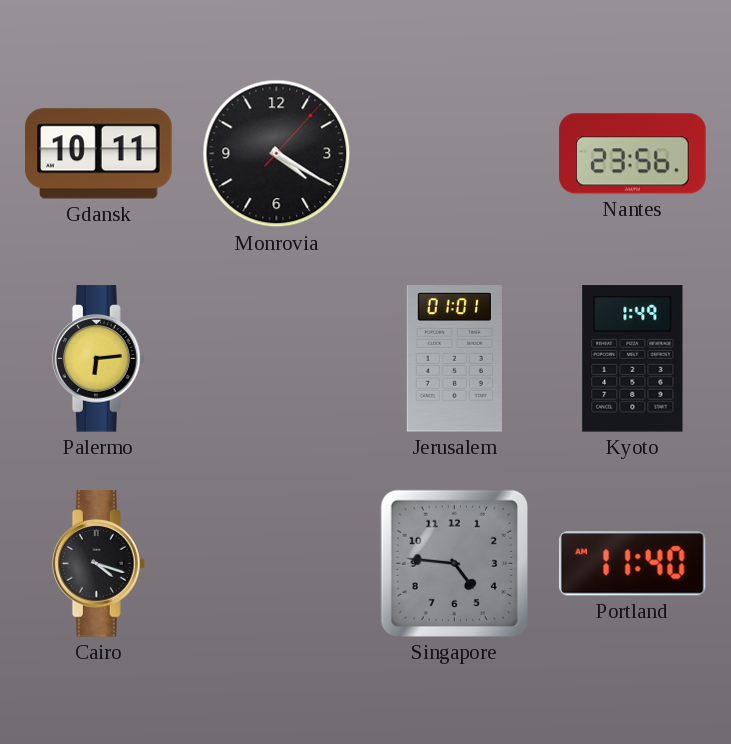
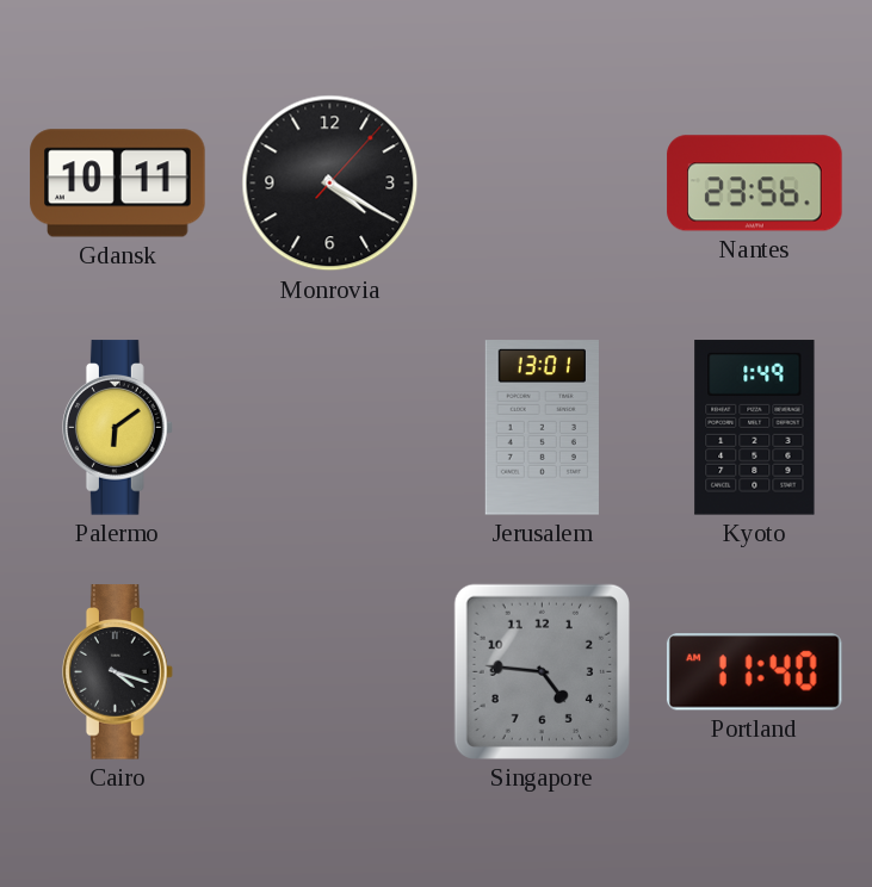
Palermo: 6:14 -> 6:09
Jerusalem: 01:01 -> 13:01
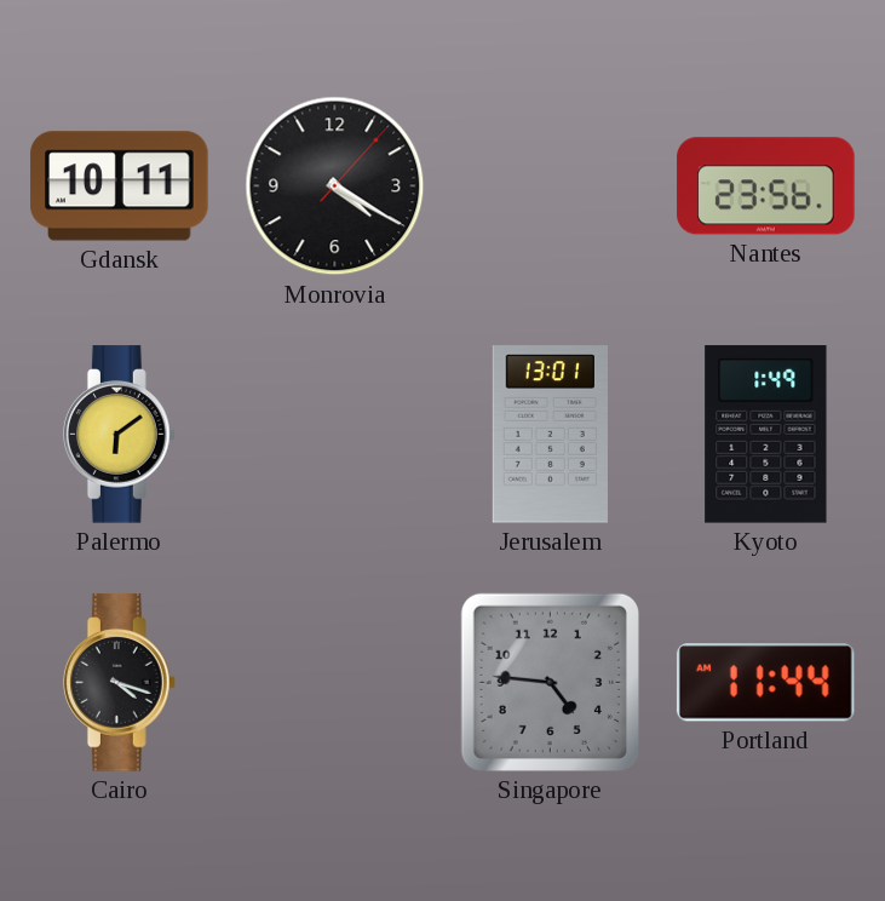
Portland: 11:40 -> 11:44
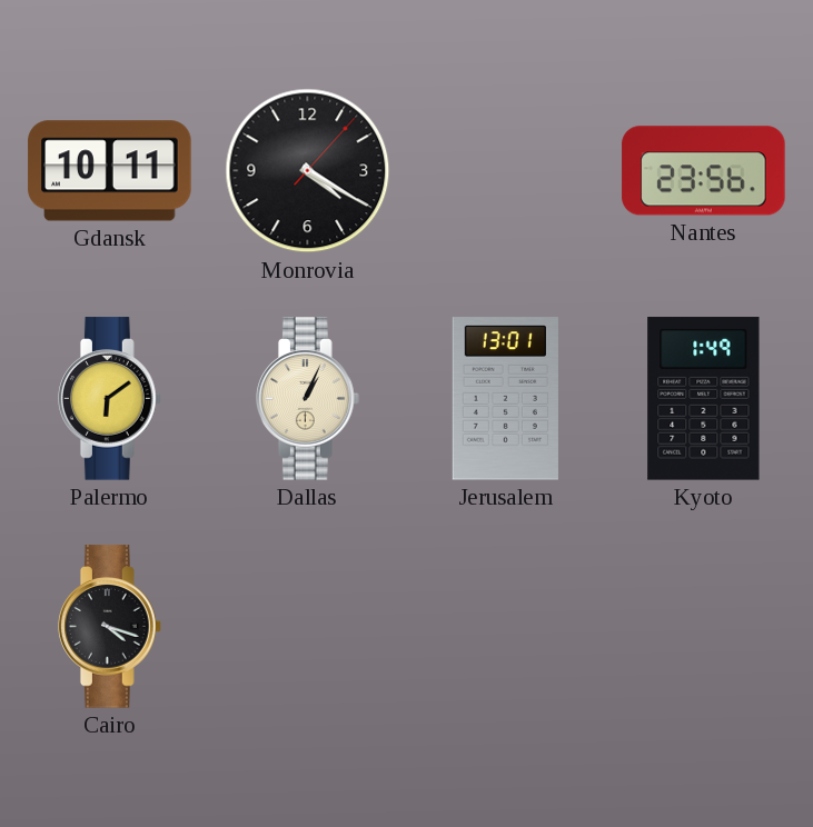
Dallas: none -> 1:04
Singapore: 4:46 -> none
Portland: 11:44 -> none
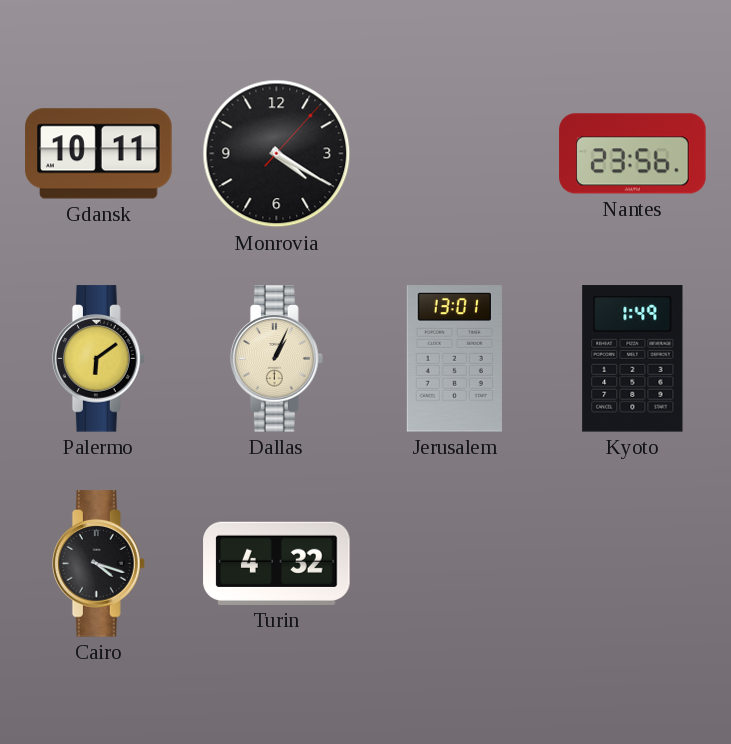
Turin: none -> 4:32
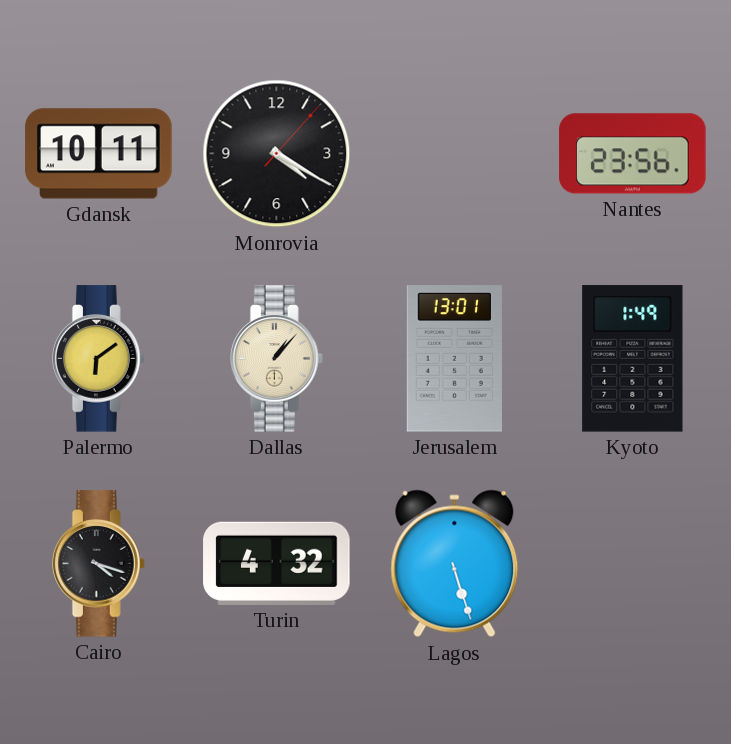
Dallas: 1:04 -> 1:07
Lagos: none -> 5:27
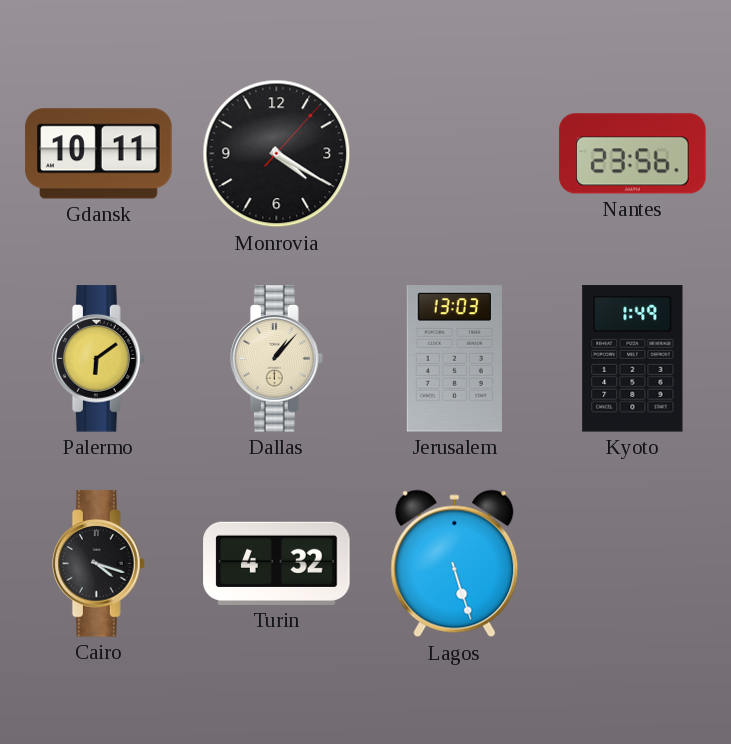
Jerusalem: 13:01 -> 13:03
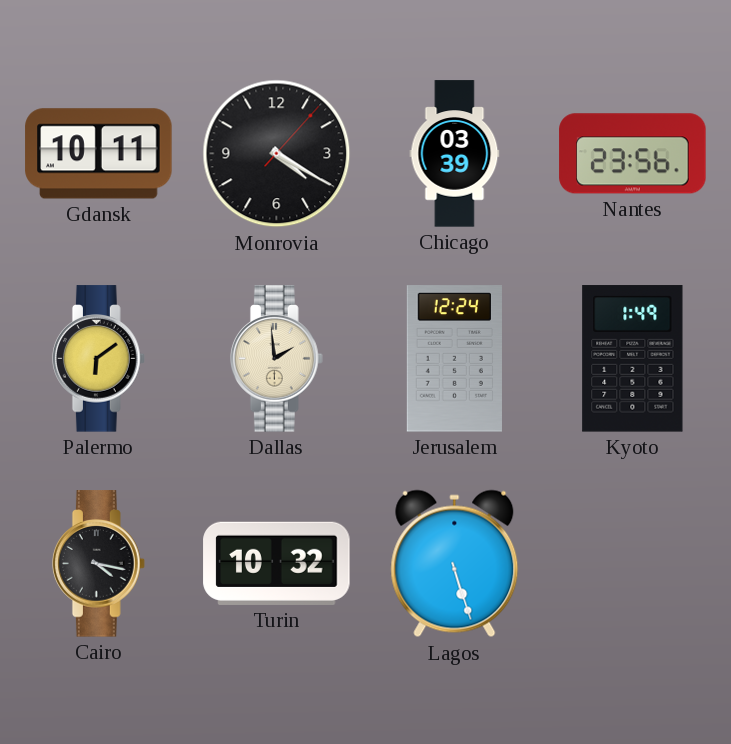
Chicago: none -> 03:39
Dallas: 1:07 -> 1:59
Jerusalem: 13:03 -> 12:24
Cairo: 4:18 -> 4:17
Turin: 4:32 -> 10:32
